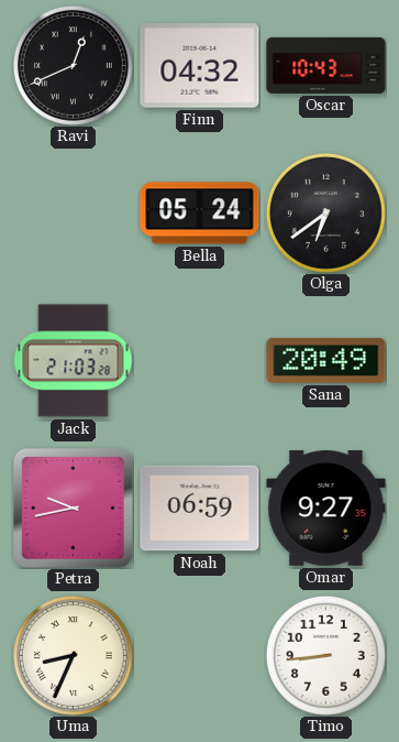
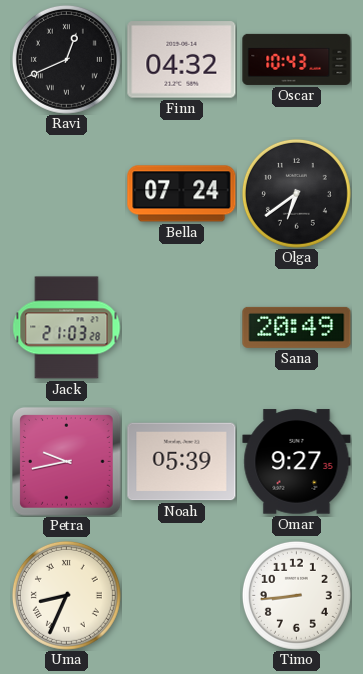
Bella: 05:24 -> 07:24
Noah: 06:59 -> 05:39
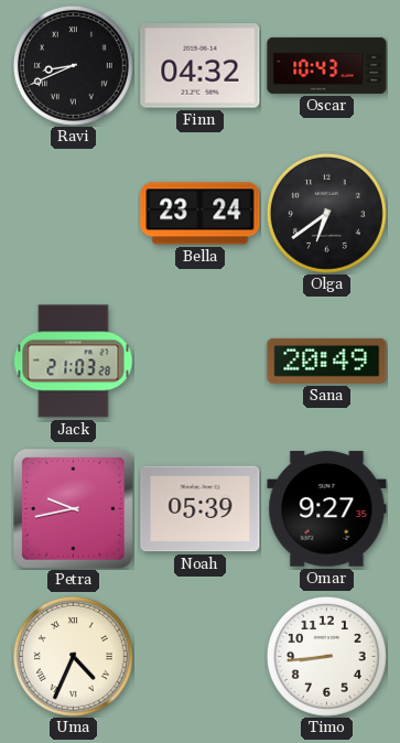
Ravi: 12:41 -> 8:41
Bella: 07:24 -> 23:24
Uma: 8:34 -> 4:34
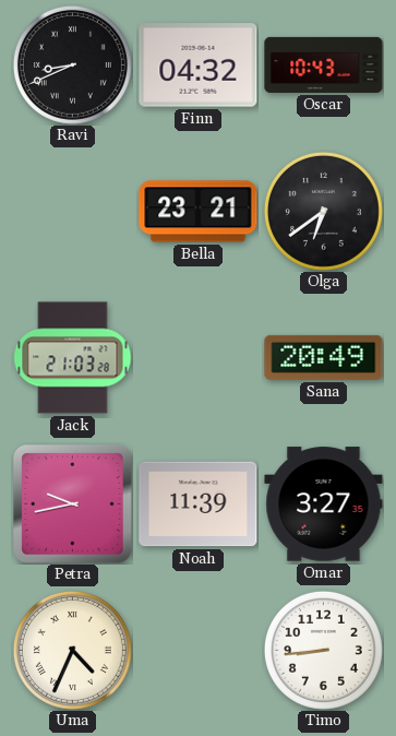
Bella: 23:24 -> 23:21
Noah: 05:39 -> 11:39
Omar: 9:27 -> 3:27
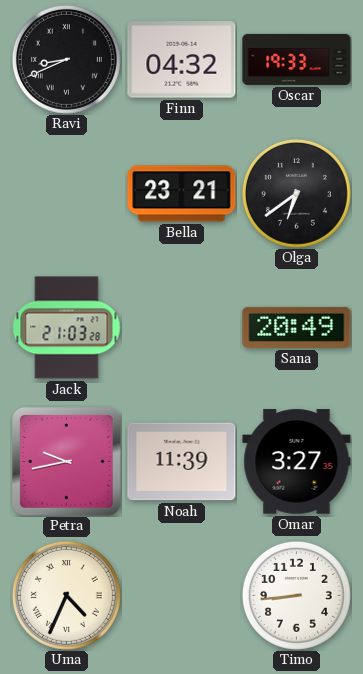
Oscar: 10:43 -> 19:33
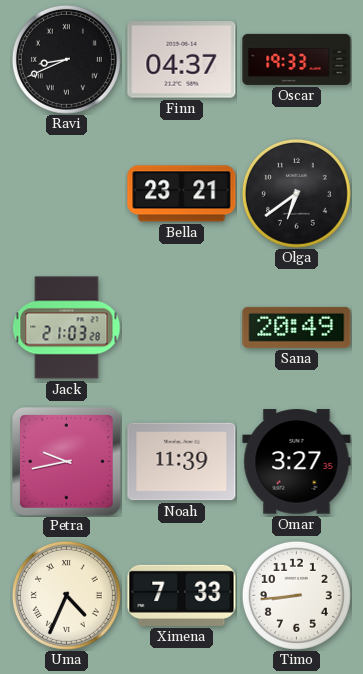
Finn: 04:32 -> 04:37
Ximena: none -> 7:33
